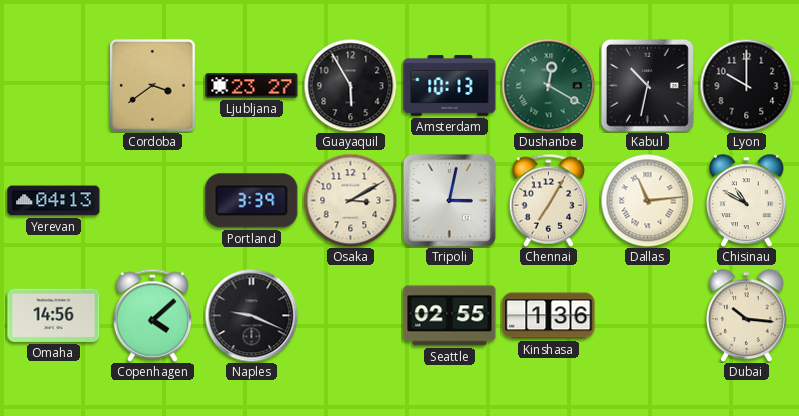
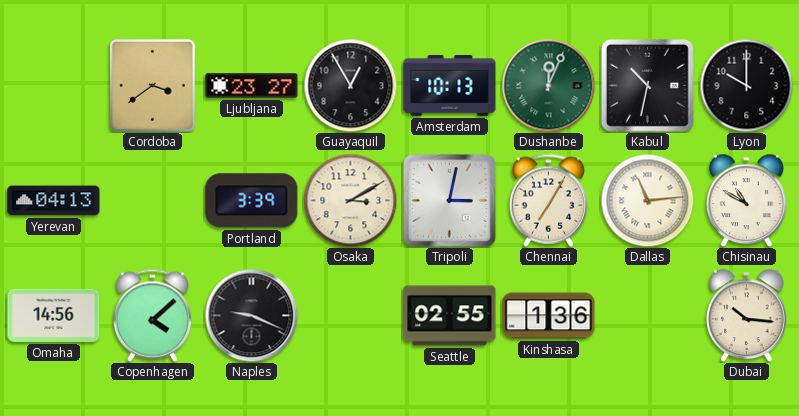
Guayaquil: 5:55 -> 12:55
Dushanbe: 12:20 -> 12:04
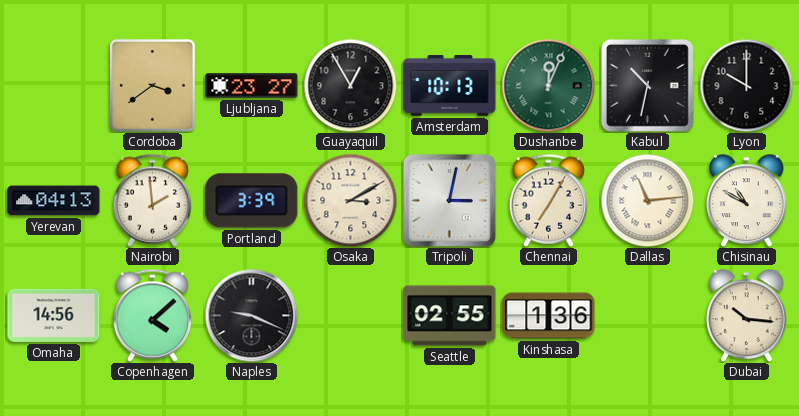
Nairobi: none -> 1:59
